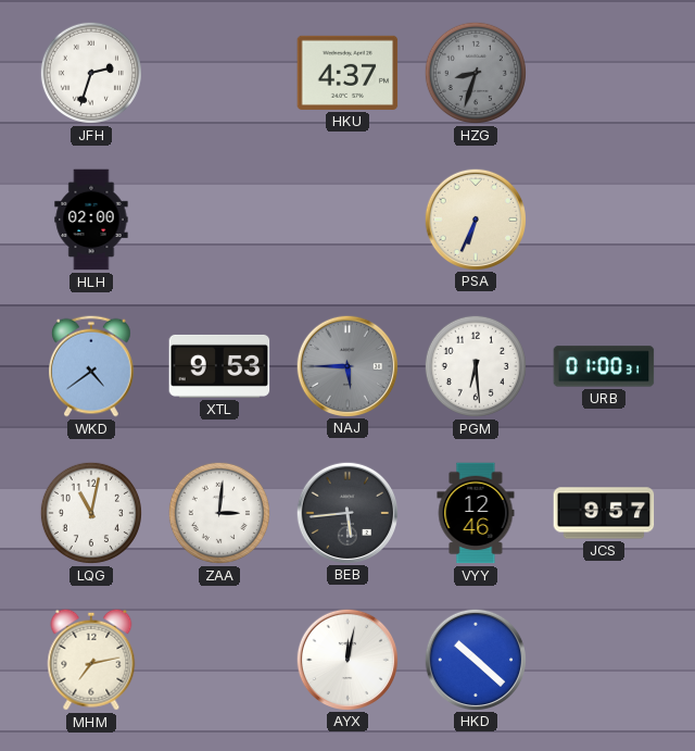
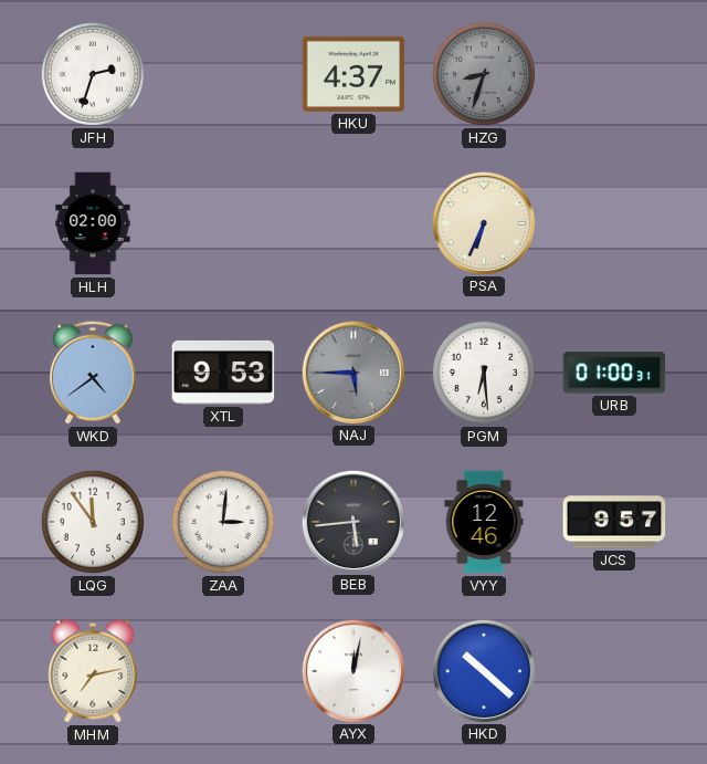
LQG: 11:02 -> 11:54
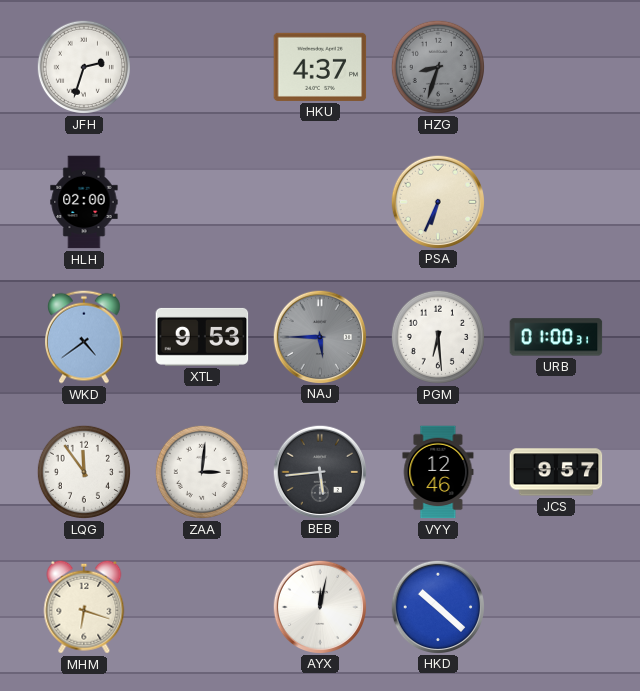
MHM: 7:13 -> 6:18
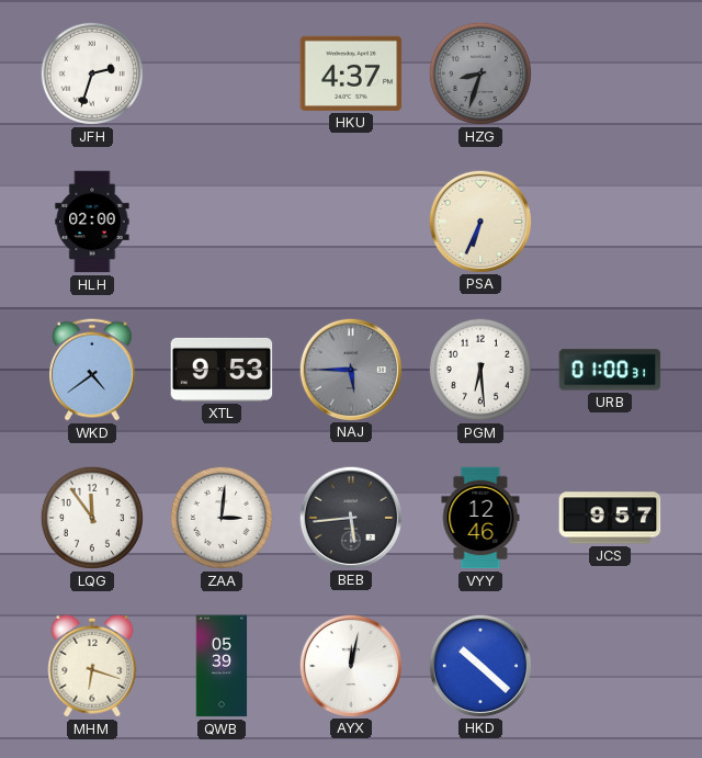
QWB: none -> 05:39
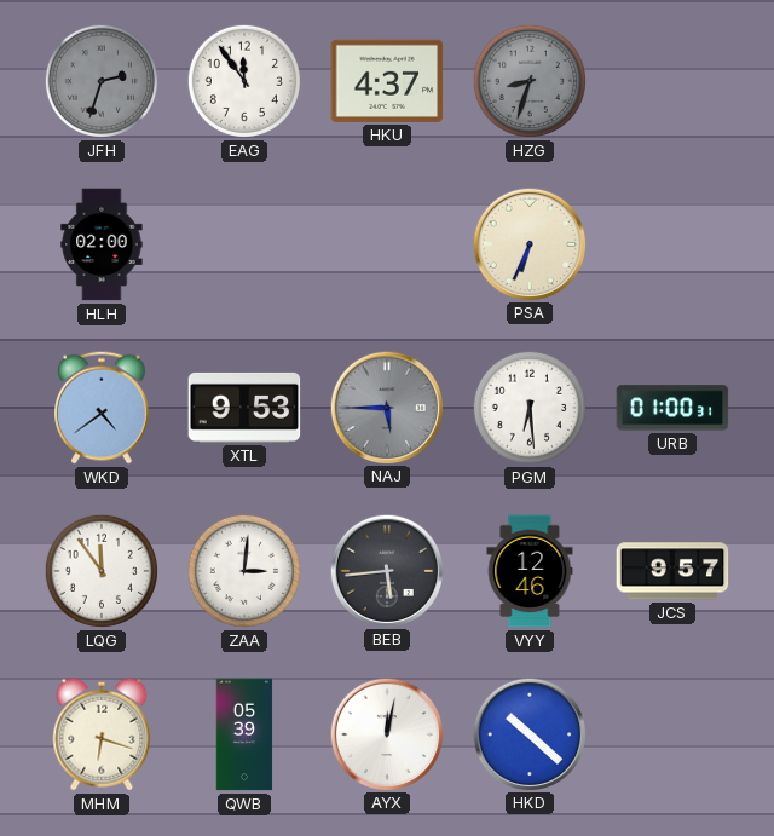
JFH dial: white -> grey
EAG: none -> 11:54
